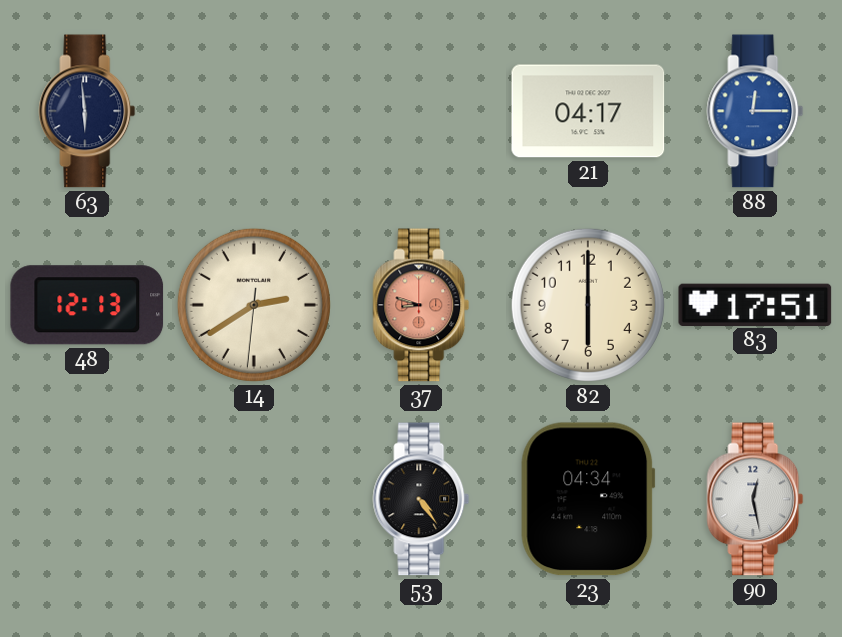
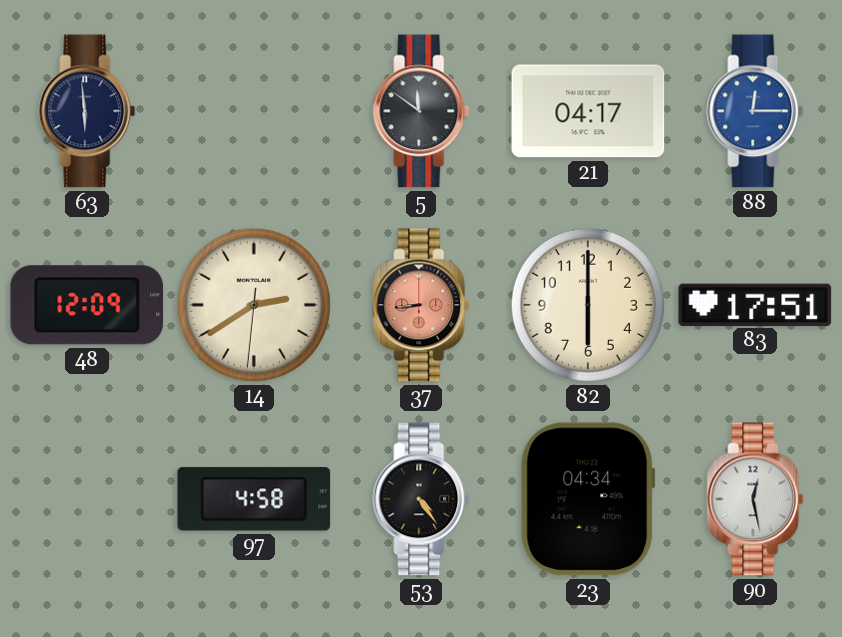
5: none -> 11:51
48: 12:13 -> 12:09
37: 8:48 -> 8:44
97: none -> 4:58
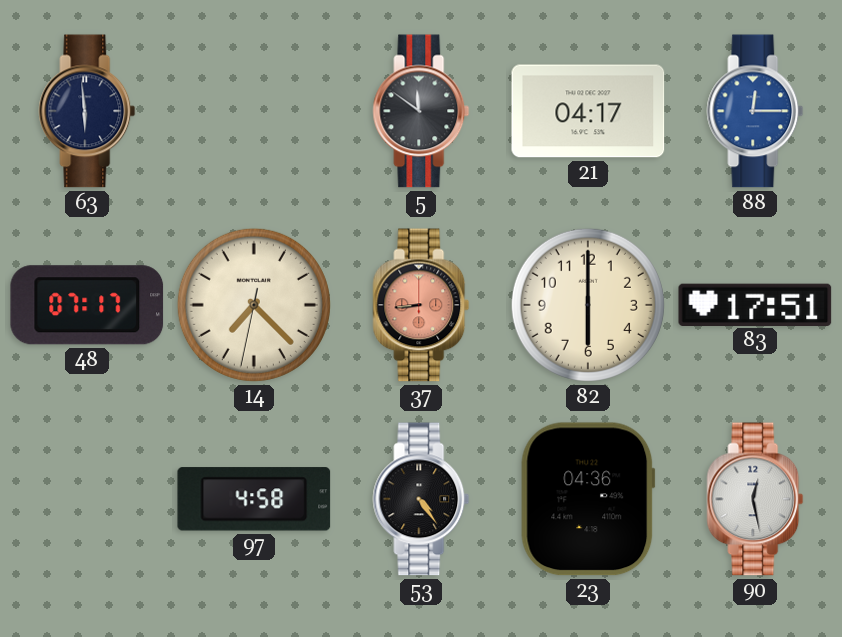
48: 12:09 -> 07:17
14: 2:39 -> 7:22
23: 04:34 -> 04:36
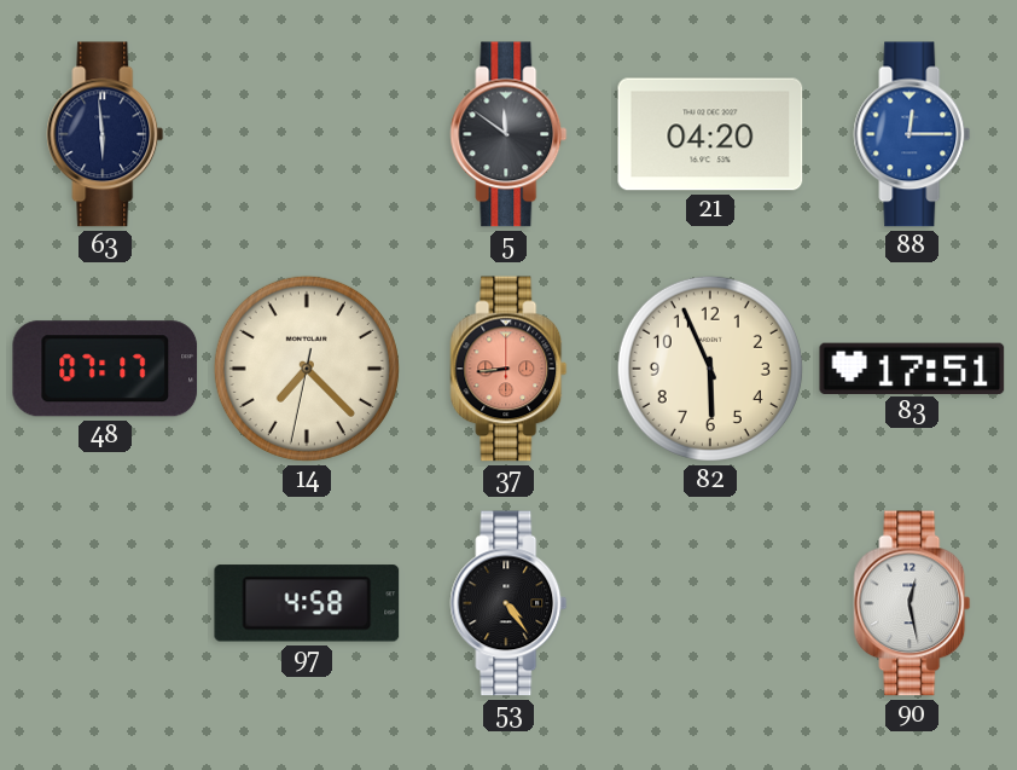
21: 04:17 -> 04:20
82: 6:00 -> 5:56
23: 04:36 -> none
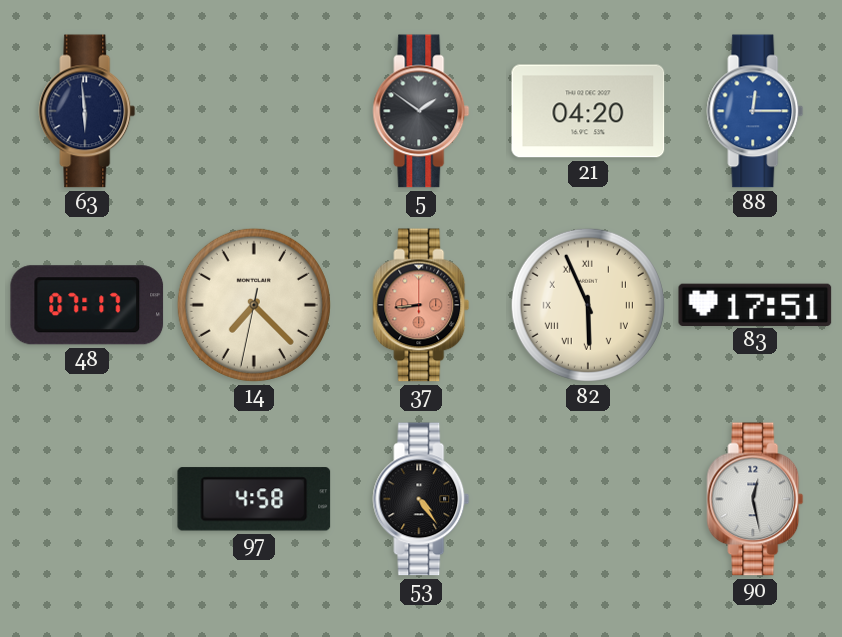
5: 11:51 -> 1:51
82 numerals: Arabic -> Roman
